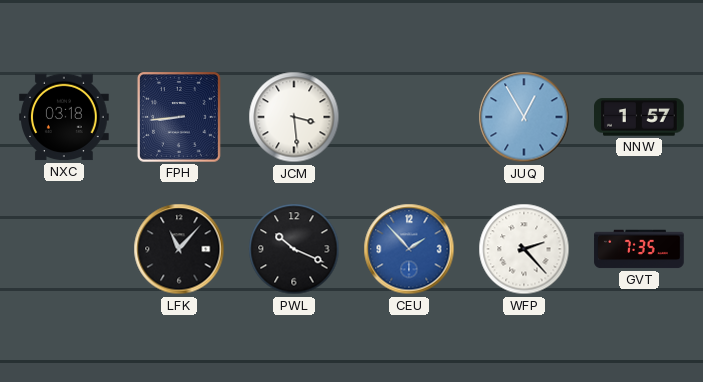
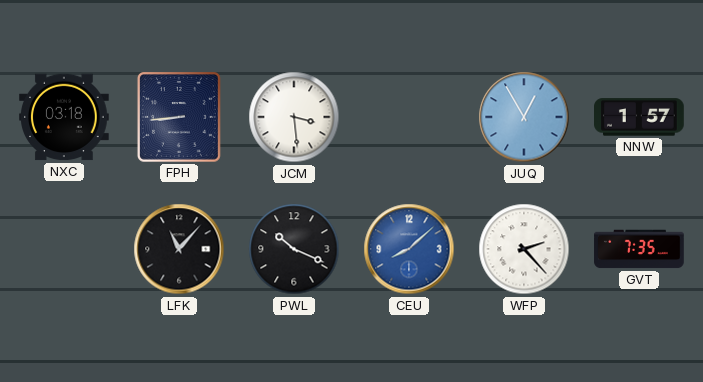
CEU: 1:53 -> 8:08
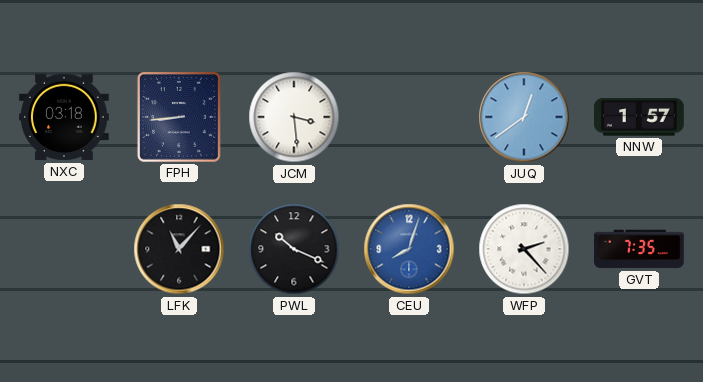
JUQ: 12:55 -> 12:39
CEU: 8:08 -> 8:03
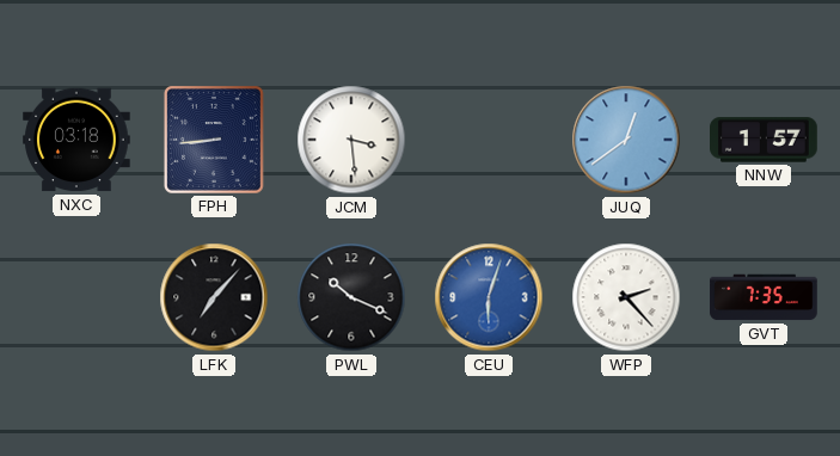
LFK: 11:07 -> 7:07
CEU: 8:03 -> 6:03
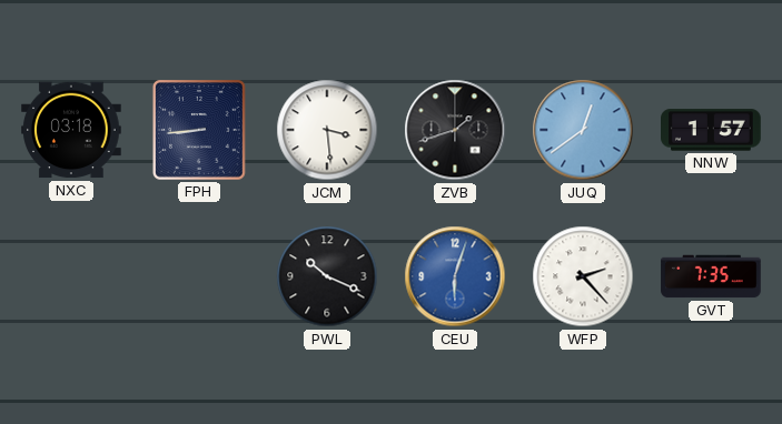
ZVB: none -> 1:42
LFK: 7:07 -> none
